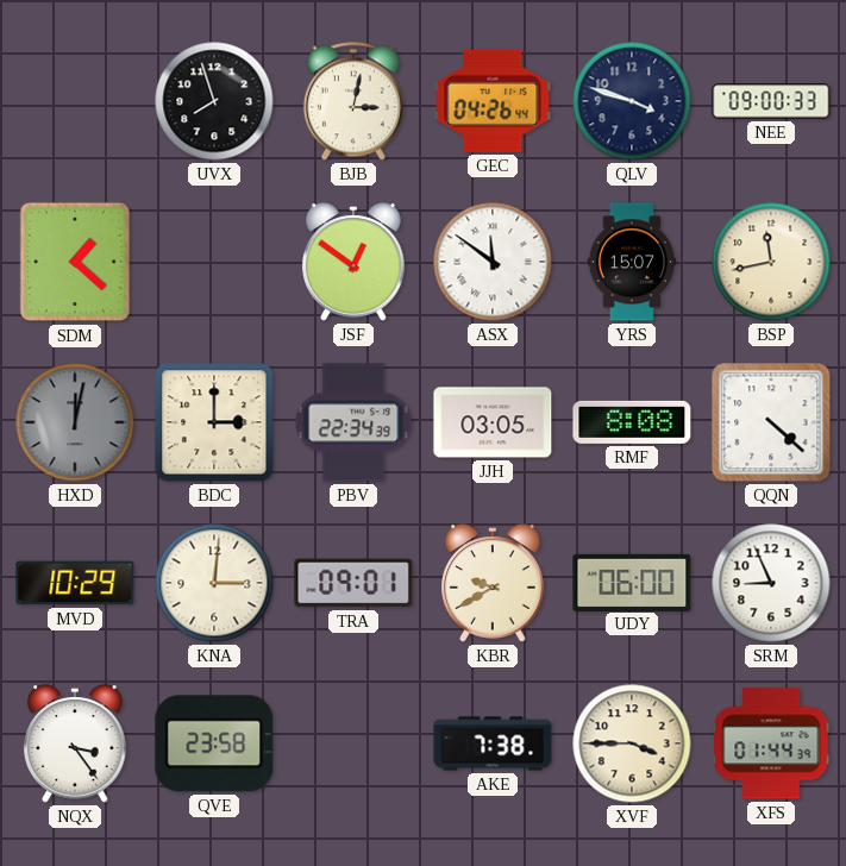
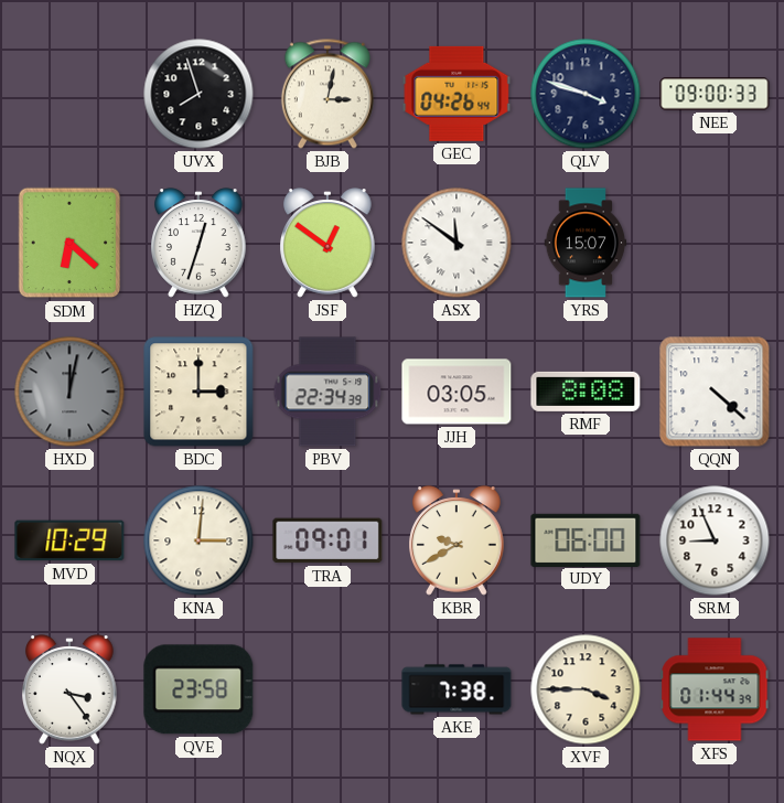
SDM: 1:22 -> 6:22
HZQ: none -> 12:33
BSP: 11:43 -> none
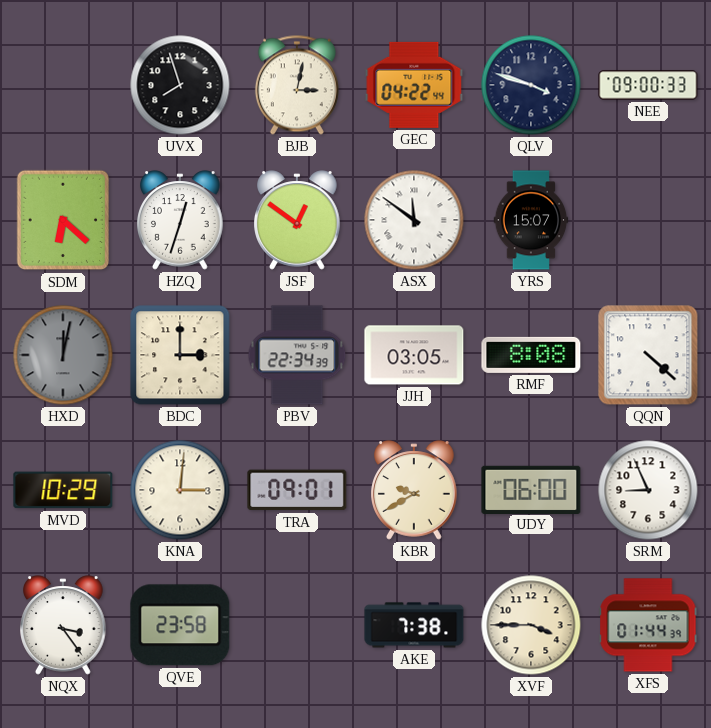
GEC: 04:26 -> 04:22
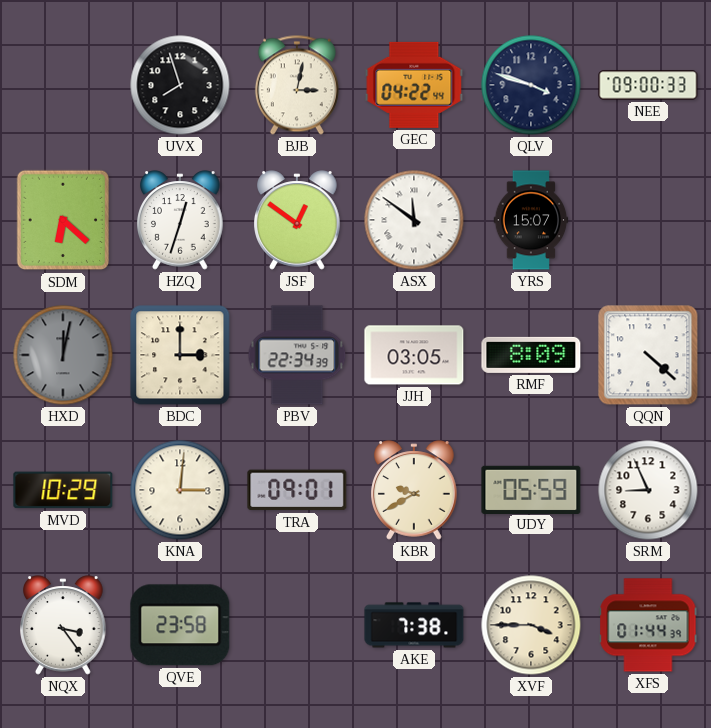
RMF: 8:08 -> 8:09
UDY: 06:00 -> 05:59
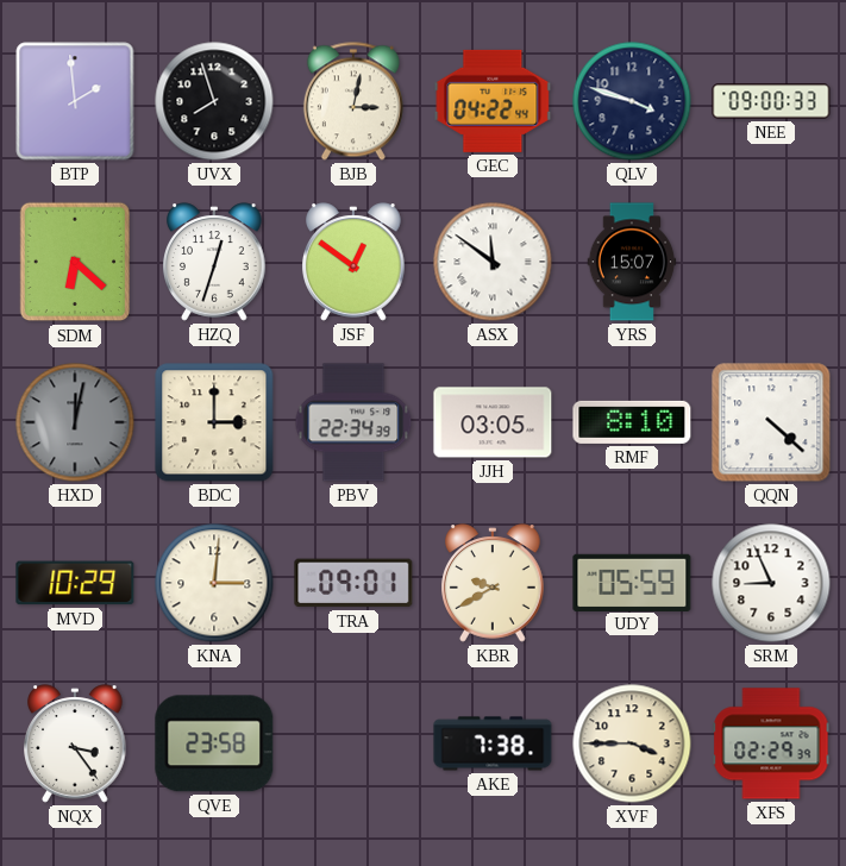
BTP: none -> 1:59
RMF: 8:09 -> 8:10
XFS: 01:44 -> 02:29
